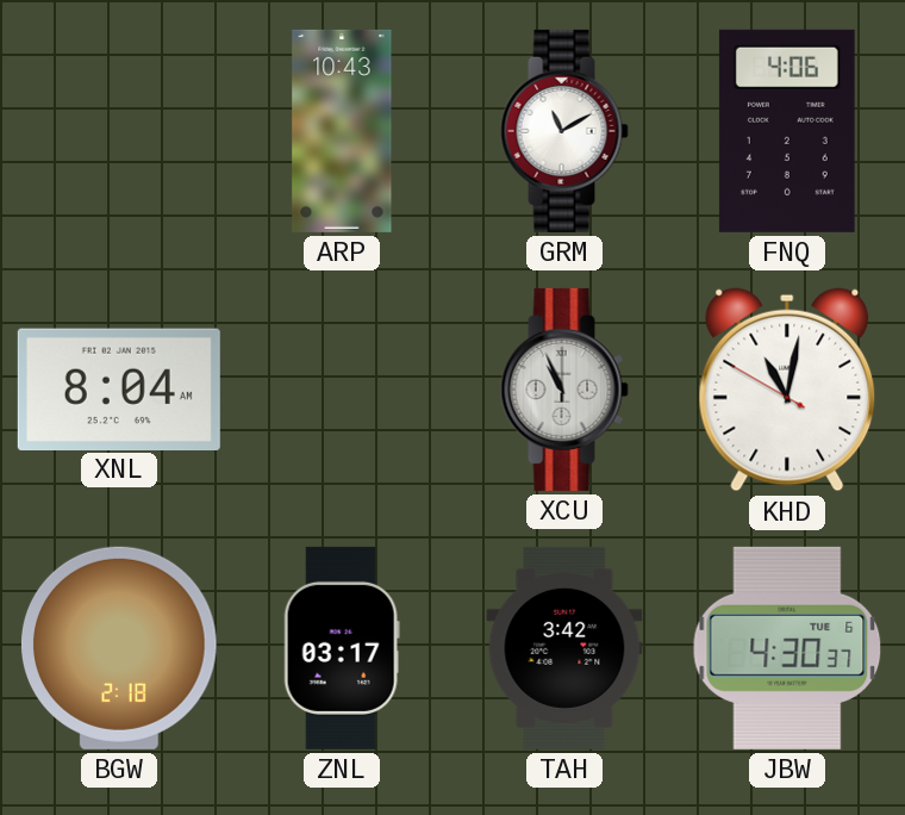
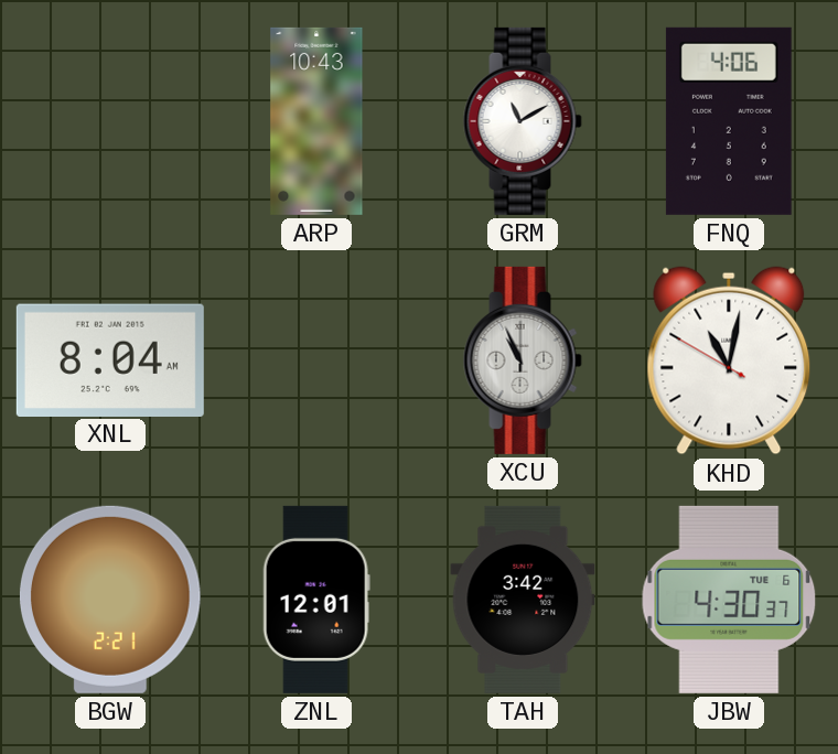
BGW: 2:18 -> 2:21
ZNL: 03:17 -> 12:01
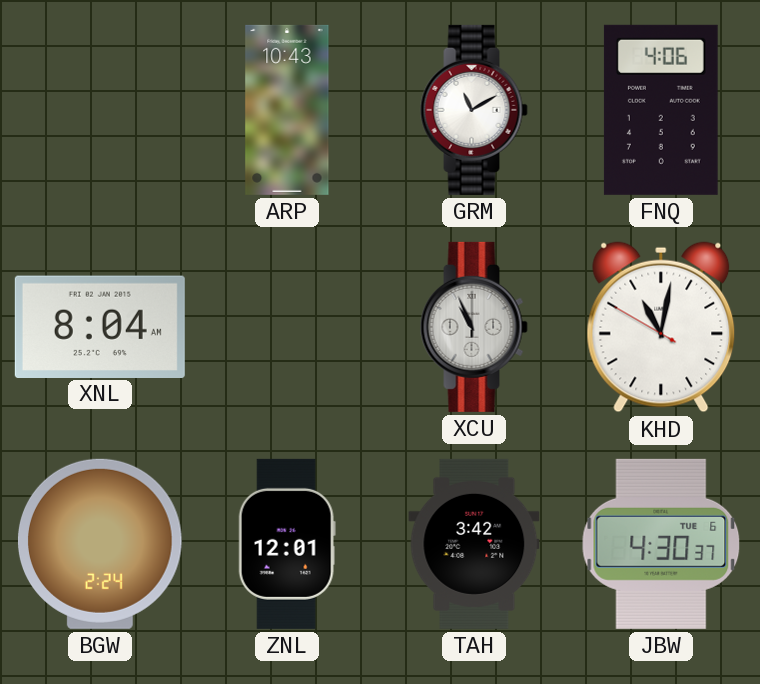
BGW: 2:21 -> 2:24
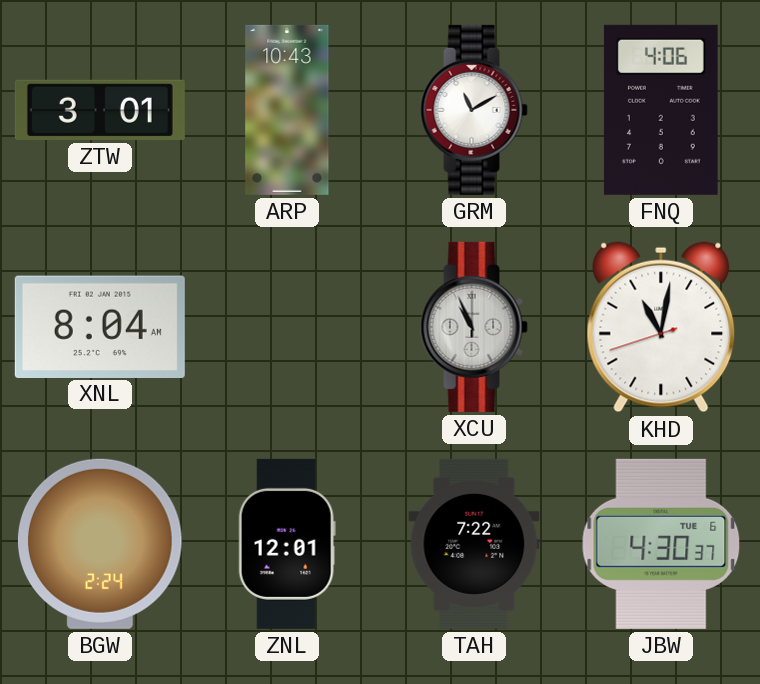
ZTW: none -> 3:01
KHD: 11:01:50 -> 11:01:42
TAH: 3:42 -> 7:22
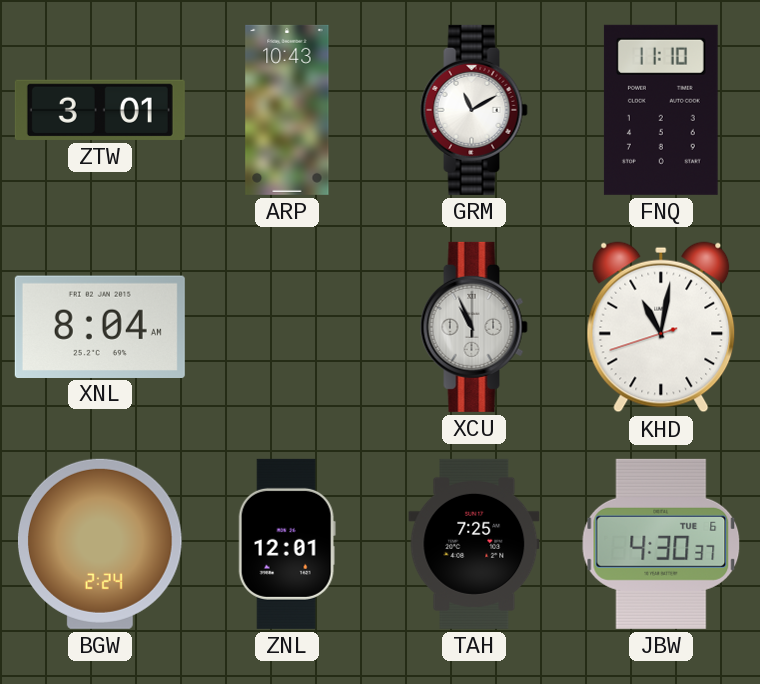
FNQ: 4:06 -> 11:10
TAH: 7:22 -> 7:25
